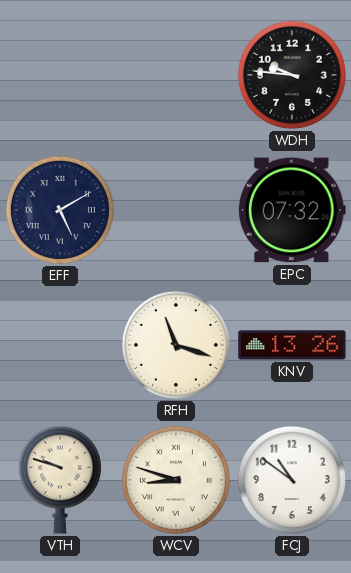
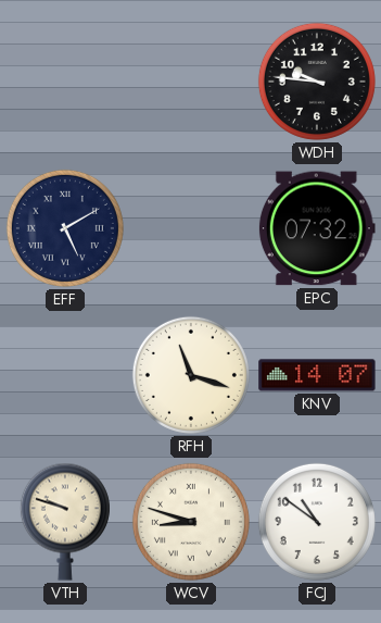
KNV: 13:26 -> 14:07
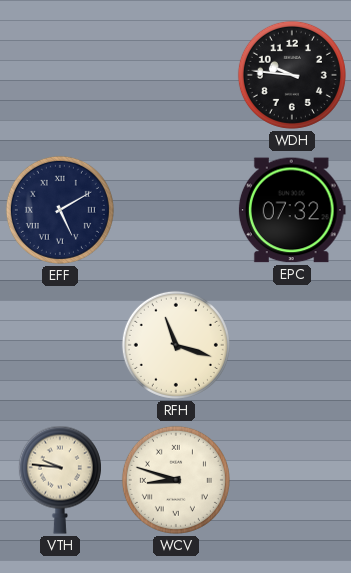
KNV: 14:07 -> none
VTH: 9:48 -> 9:46
FCJ: 10:51 -> none
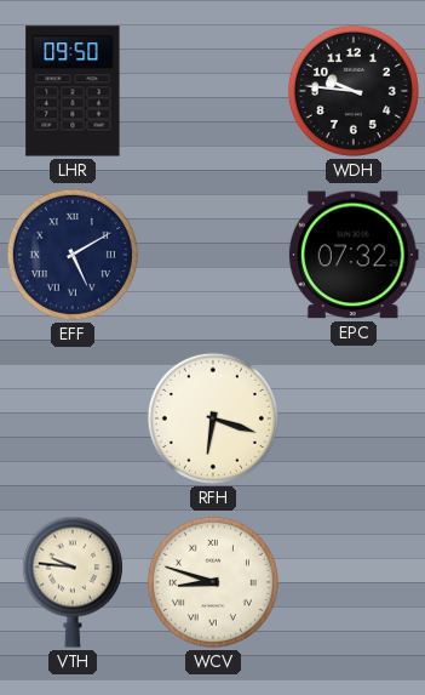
LHR: none -> 09:50
RFH: 11:18 -> 6:18
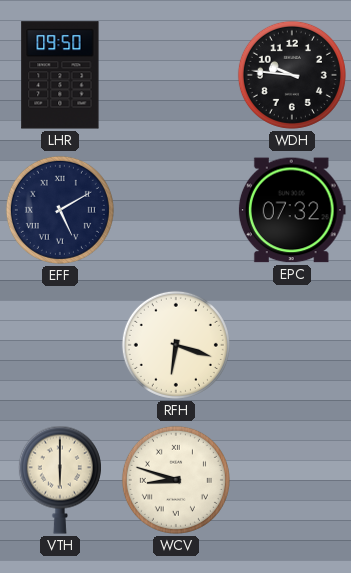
VTH: 9:46 -> 6:00
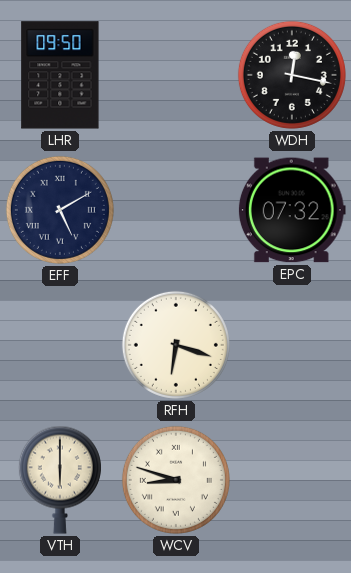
WDH: 9:46 -> 12:17
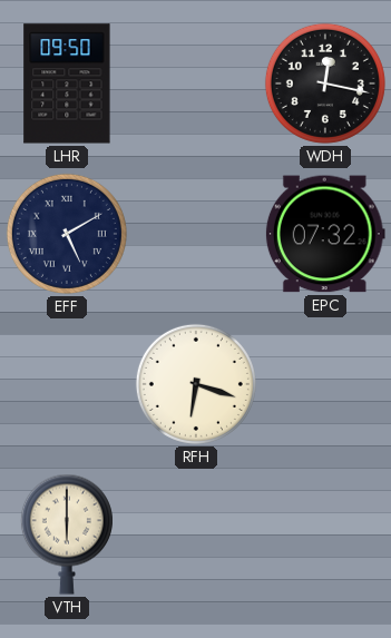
WCV: 8:48 -> none
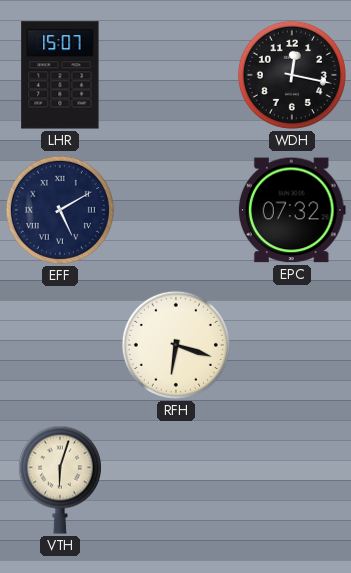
LHR: 09:50 -> 15:07
VTH: 6:00 -> 6:03
